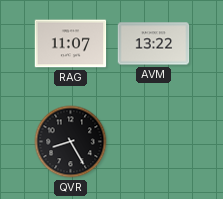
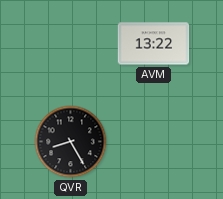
RAG: 11:07 -> none
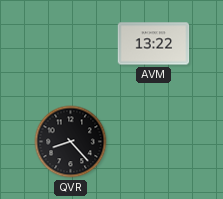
QVR: 8:25 -> 8:23
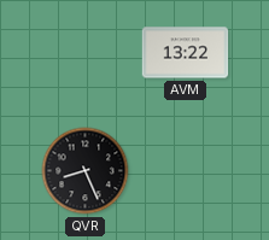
QVR: 8:23 -> 8:26
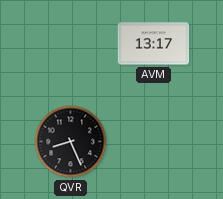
AVM: 13:22 -> 13:17
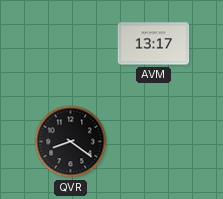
QVR: 8:26 -> 8:21
